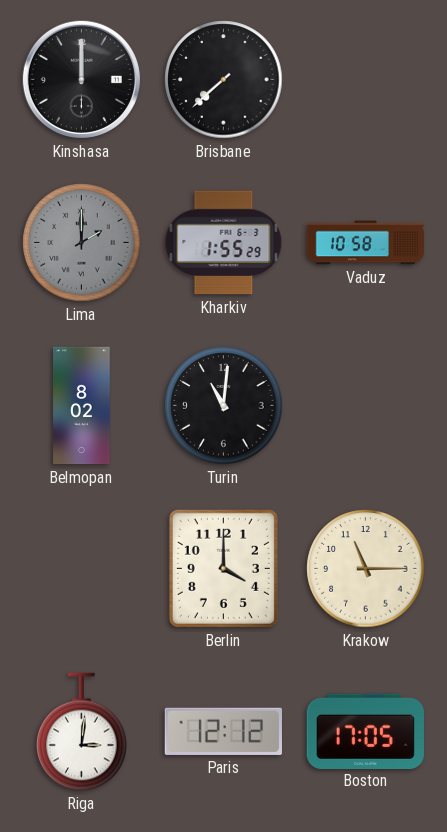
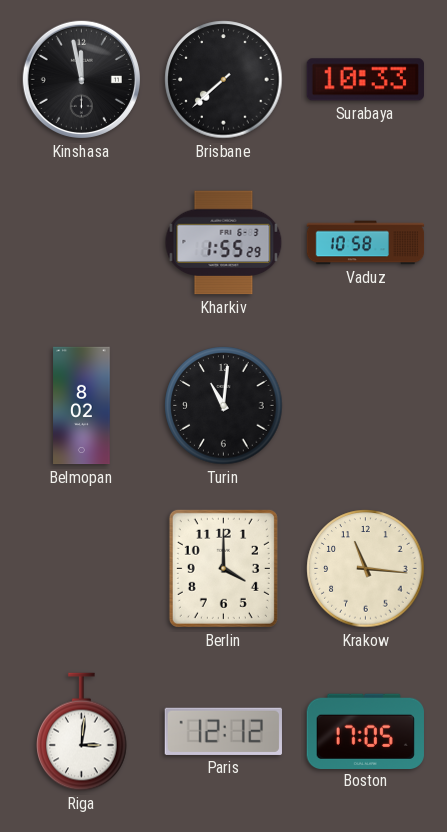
Kinshasa: 12:00 -> 11:58
Surabaya: none -> 10:33
Lima: 2:00 -> none
Krakow: 11:15 -> 11:16
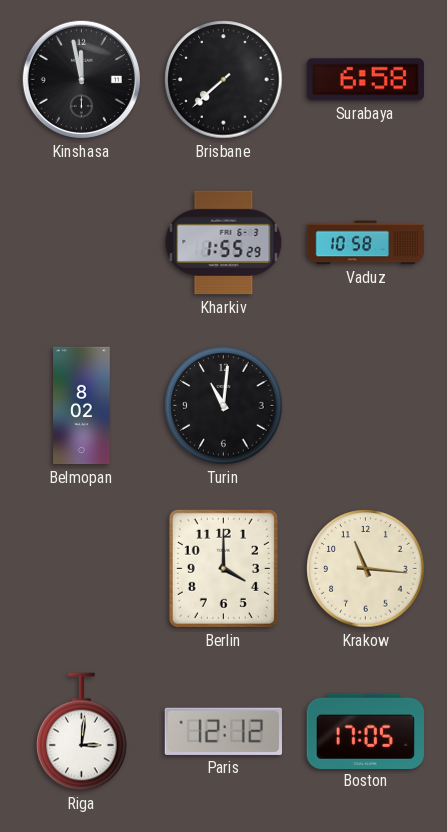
Surabaya: 10:33 -> 6:58
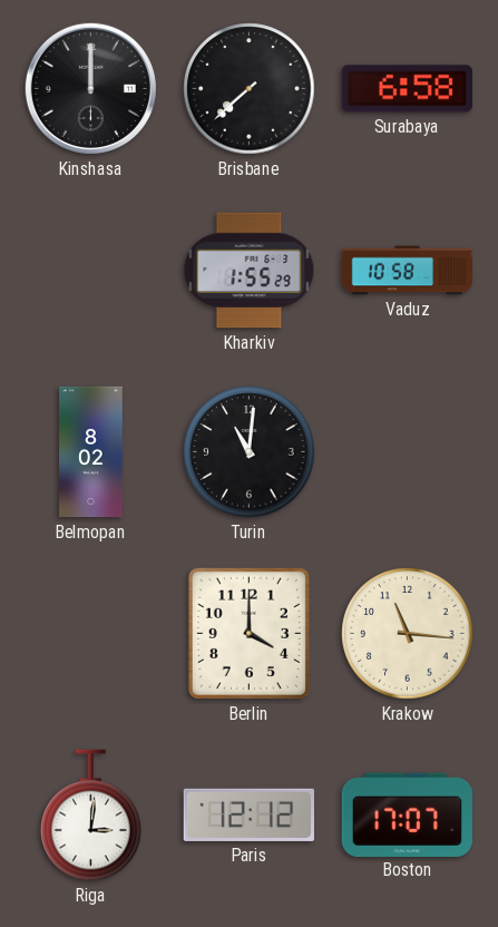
Kinshasa: 11:58 -> 12:00
Boston: 17:05 -> 17:07
